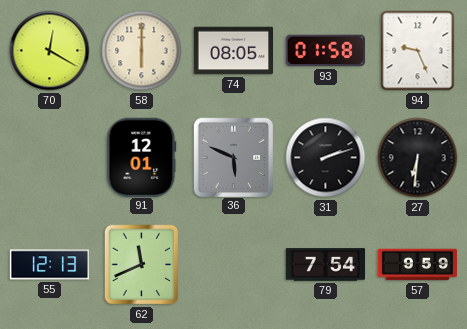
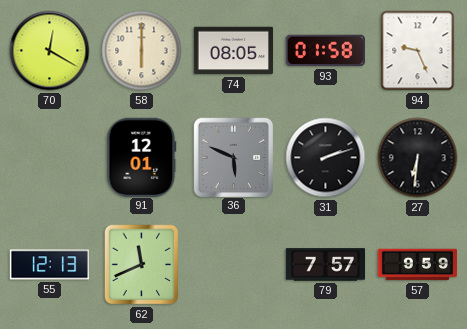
79: 7:54 -> 7:57
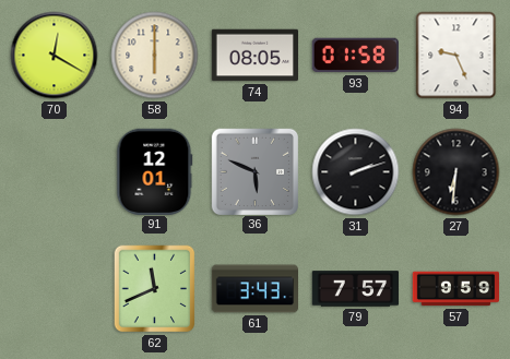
55: 12:13 -> none
61: none -> 3:43
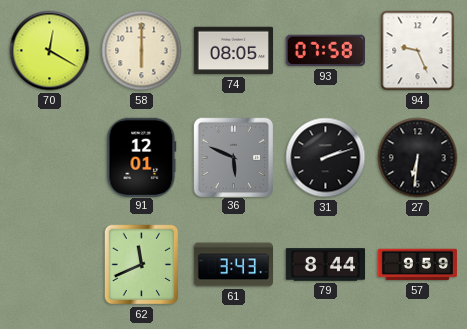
93: 01:58 -> 07:58
79: 7:57 -> 8:44
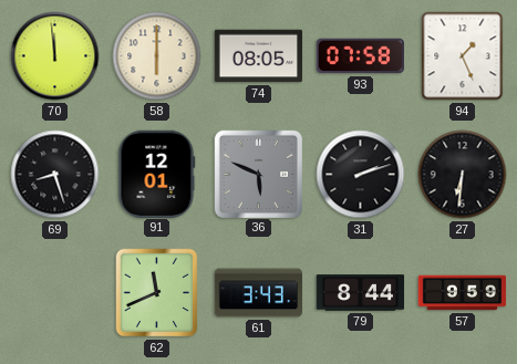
70: 12:20 -> 11:59
94: 9:26 -> 1:26
69: none -> 8:27
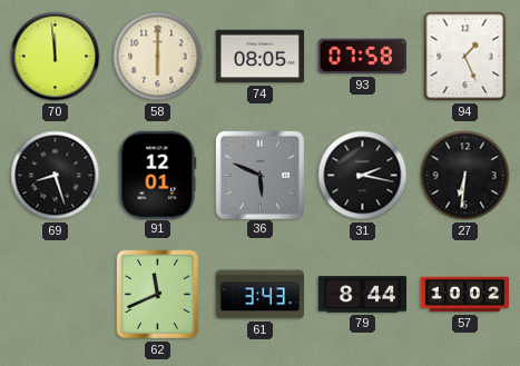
31: 2:12 -> 2:17
57: 9:59 -> 10:02
